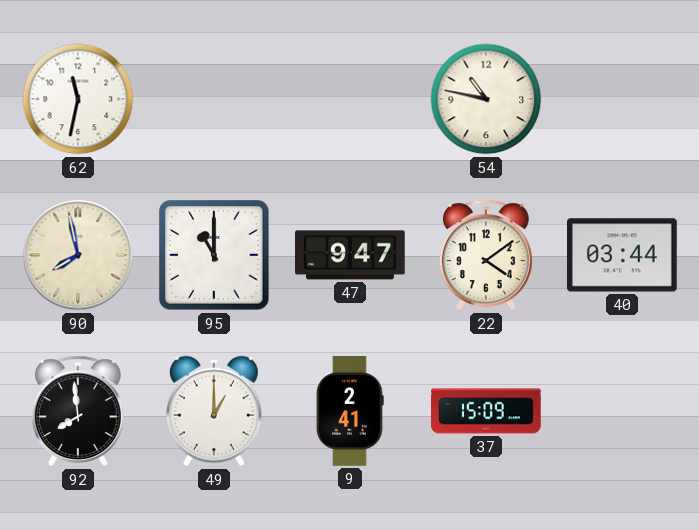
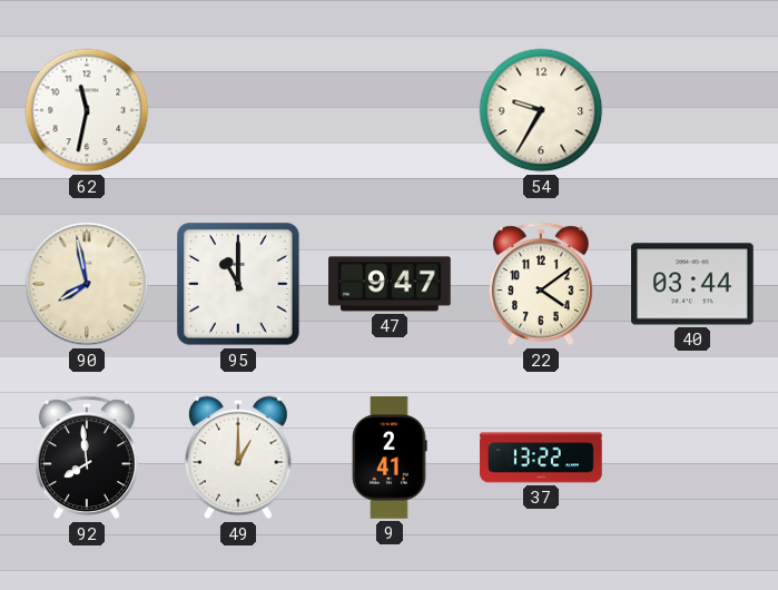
54: 10:47 -> 9:35
37: 15:09 -> 13:22
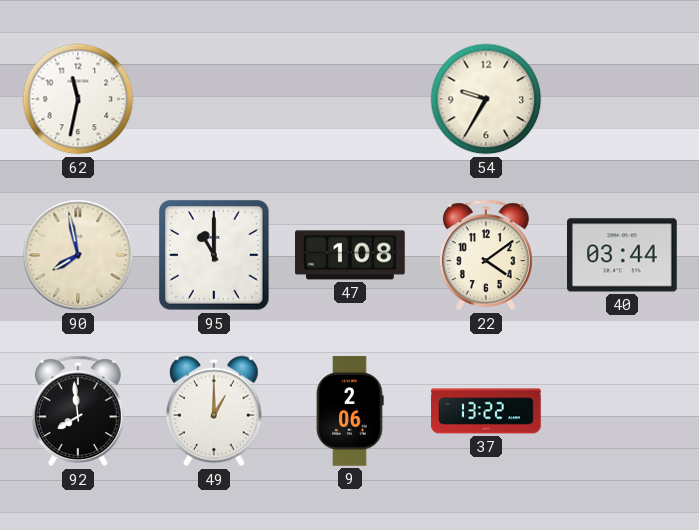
47: 9:47 -> 1:08
9: 2:41 -> 2:06
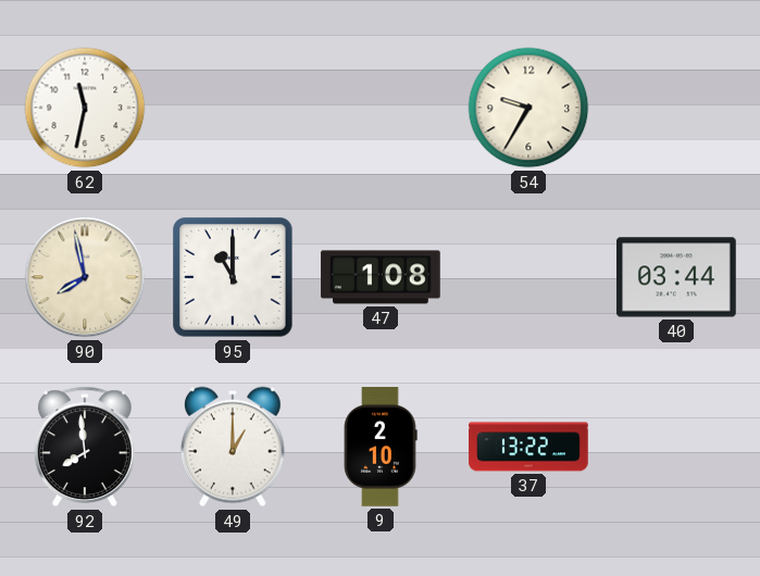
22: 4:09 -> none
9: 2:06 -> 2:10
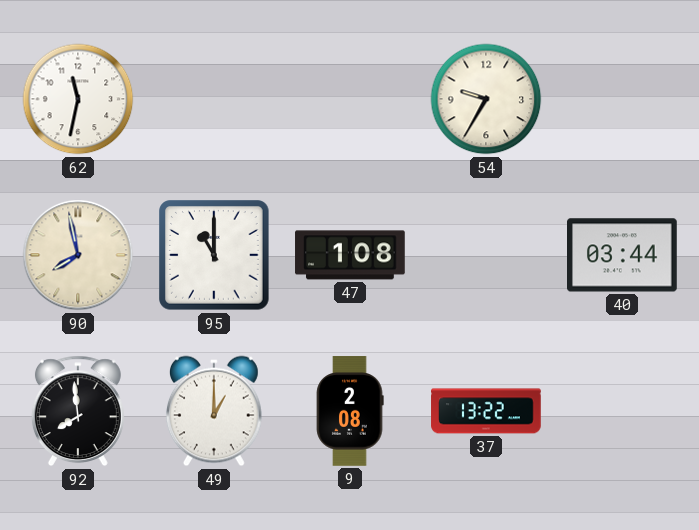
9: 2:10 -> 2:08
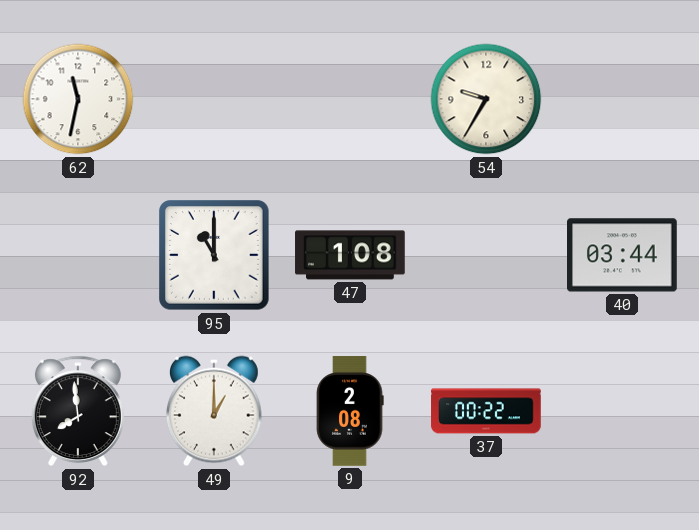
90: 7:58 -> none
37: 13:22 -> 00:22
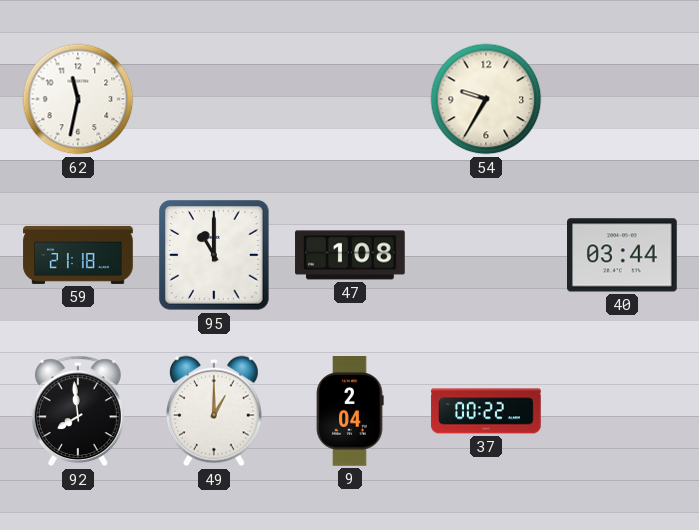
59: none -> 21:18
9: 2:08 -> 2:04
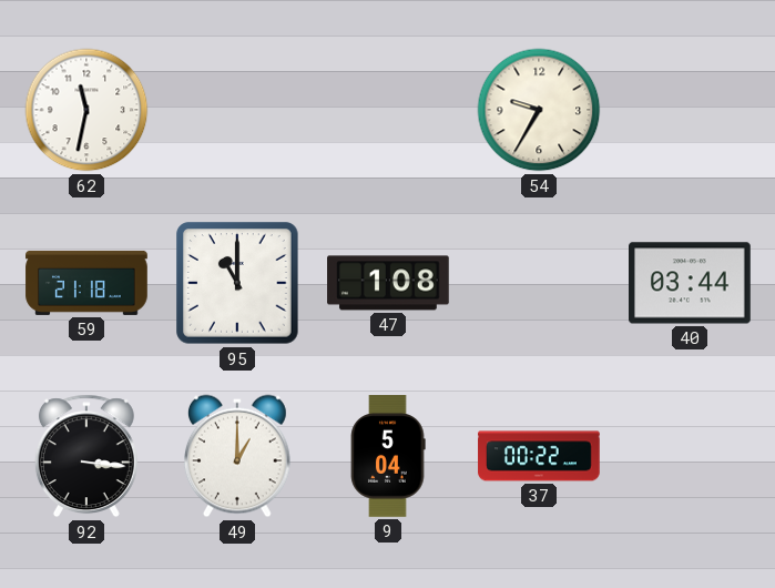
92: 7:59 -> 3:16
9: 2:04 -> 5:04
